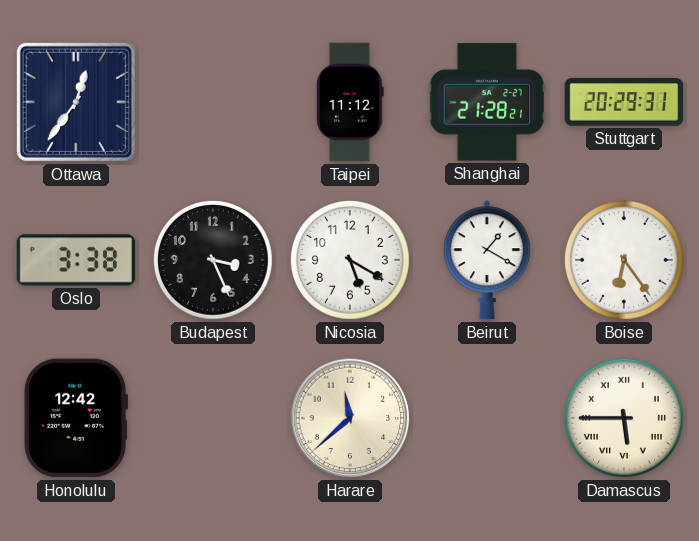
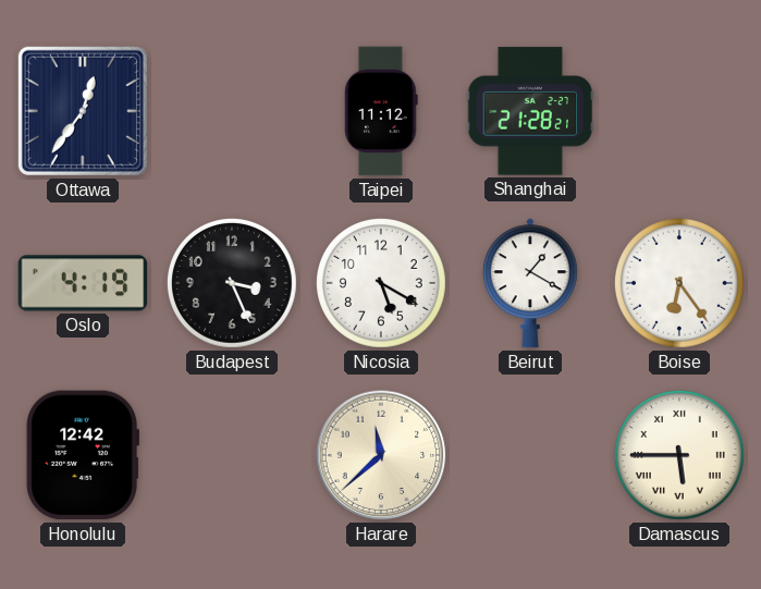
Stuttgart: 20:29 -> none
Oslo: 3:38 -> 4:19
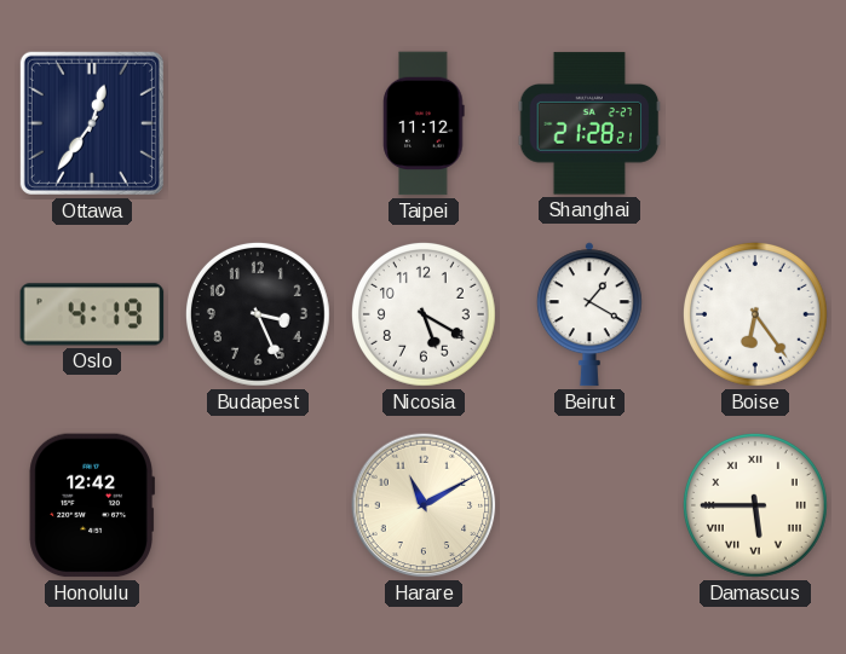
Harare: 11:38 -> 11:10
